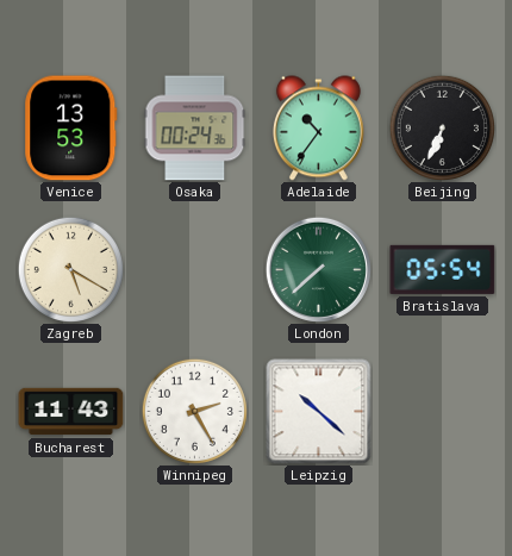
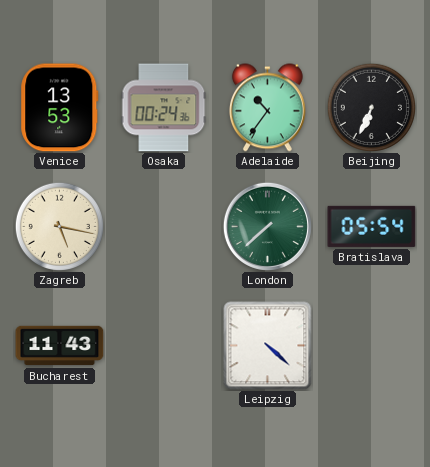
Zagreb: 5:20 -> 5:17
Winnipeg: 2:25 -> none
Leipzig: 10:22 -> 4:22
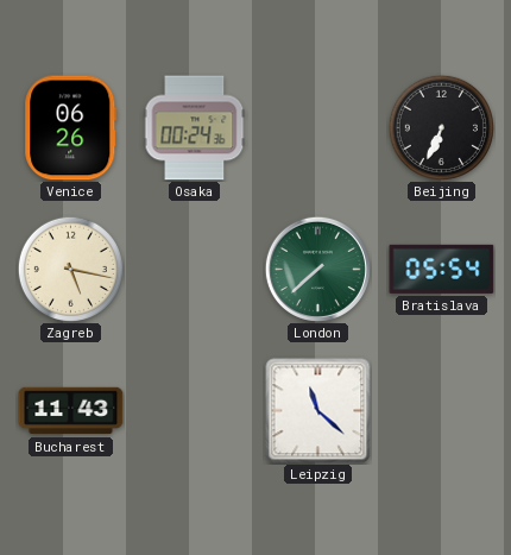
Venice: 13:53 -> 06:26
Adelaide: 10:36 -> none
Leipzig: 4:22 -> 11:22
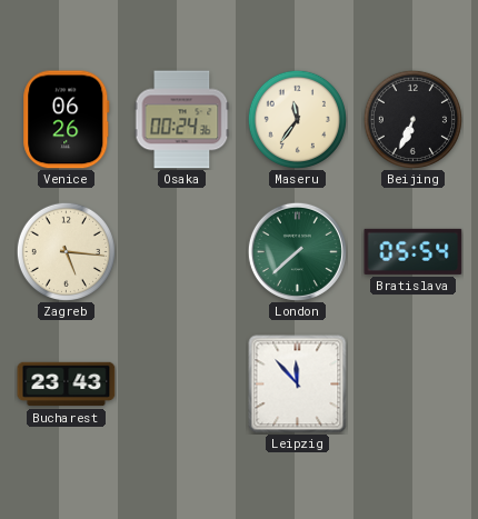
Maseru: none -> 11:36
Zagreb: 5:17 -> 5:16
Bucharest: 11:43 -> 23:43
Leipzig: 11:22 -> 11:53
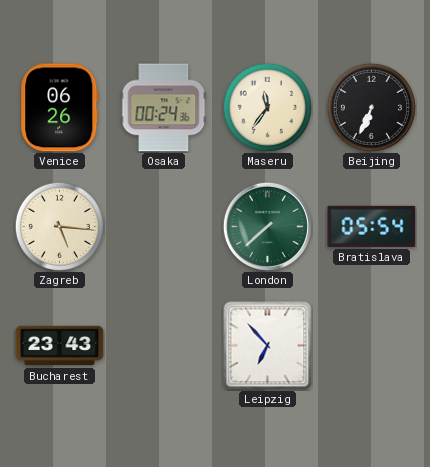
Leipzig: 11:53 -> 6:53
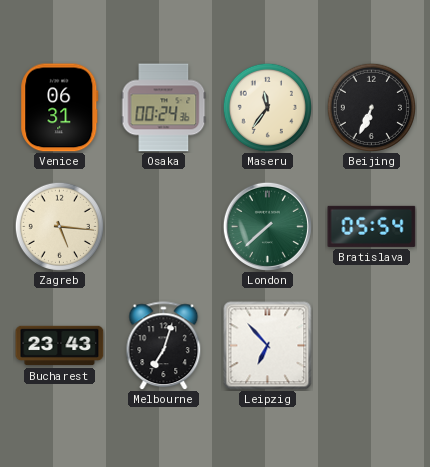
Venice: 06:26 -> 06:31
Melbourne: none -> 7:03
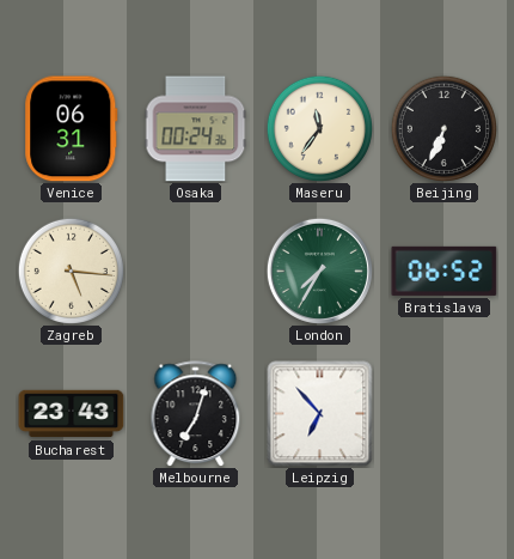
London: 7:38 -> 7:35
Bratislava: 05:54 -> 06:52
